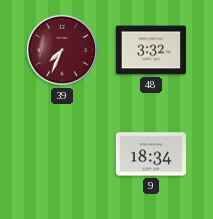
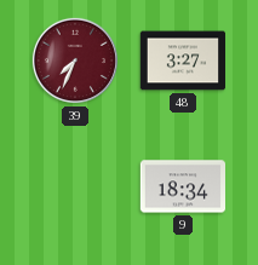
48: 3:32 -> 3:27
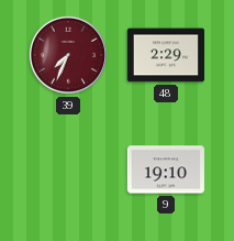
48: 3:27 -> 2:29
9: 18:34 -> 19:10
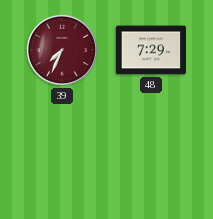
48: 2:29 -> 7:29
9: 19:10 -> none
